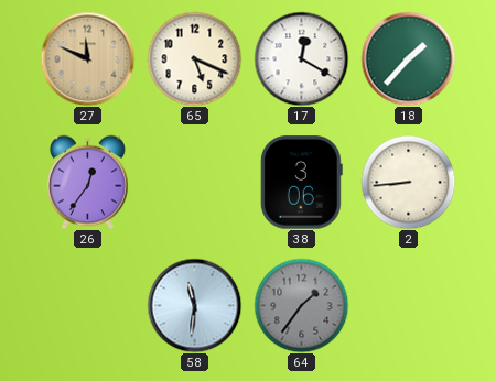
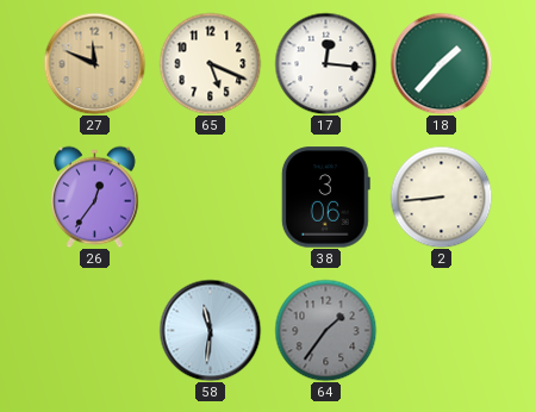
17: 12:20 -> 12:16
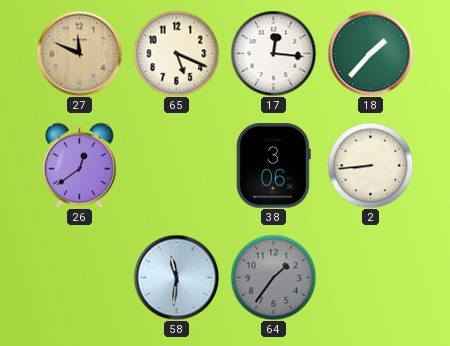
26: 12:36 -> 12:39
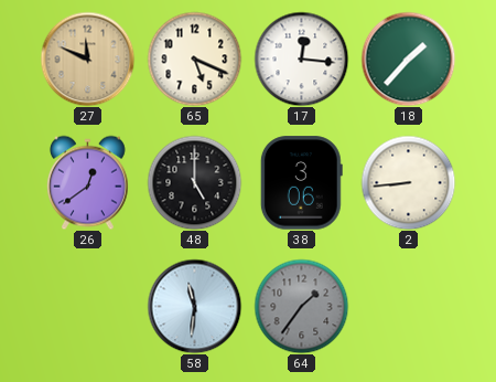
48: none -> 5:00
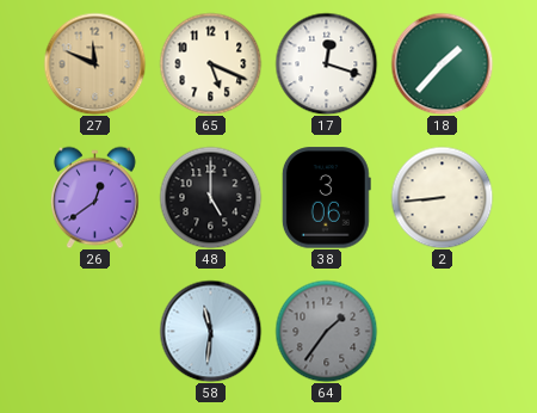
17: 12:16 -> 12:18
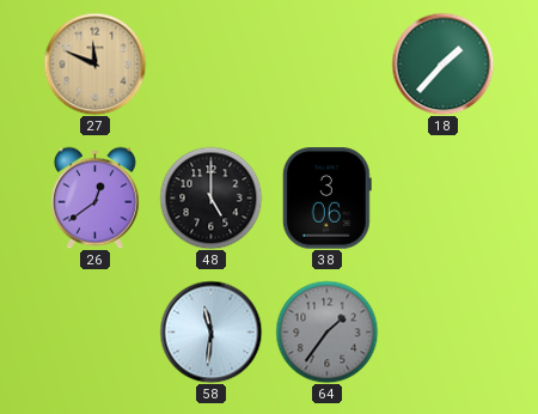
65: 5:19 -> none
17: 12:18 -> none
2: 8:44 -> none
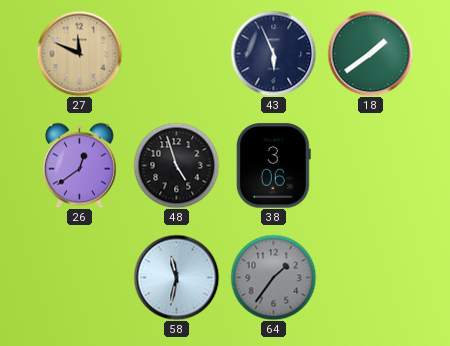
43: none -> 5:56
18: 1:37 -> 1:39
48: 5:00 -> 4:57
58: 11:31 -> 11:32
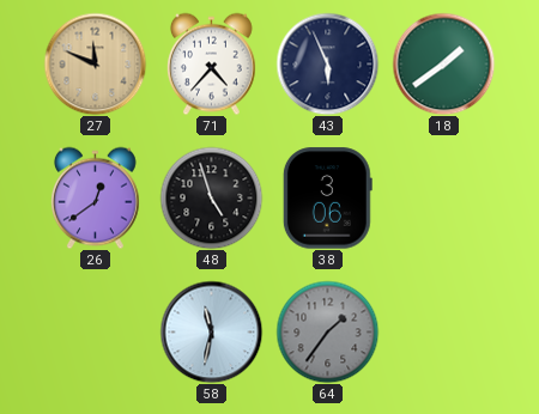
71: none -> 4:37
